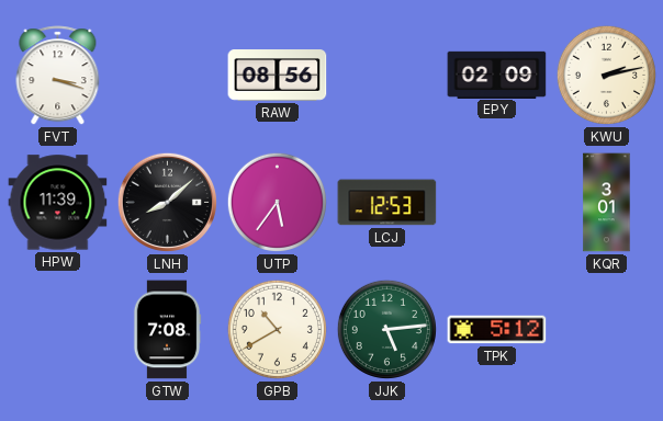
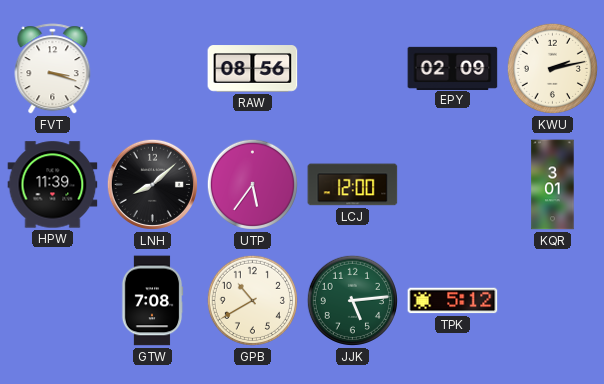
LCJ: 12:53 -> 12:00
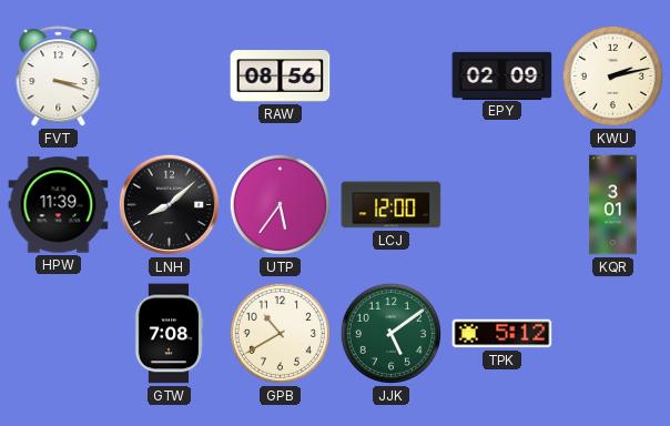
JJK: 5:14 -> 5:09
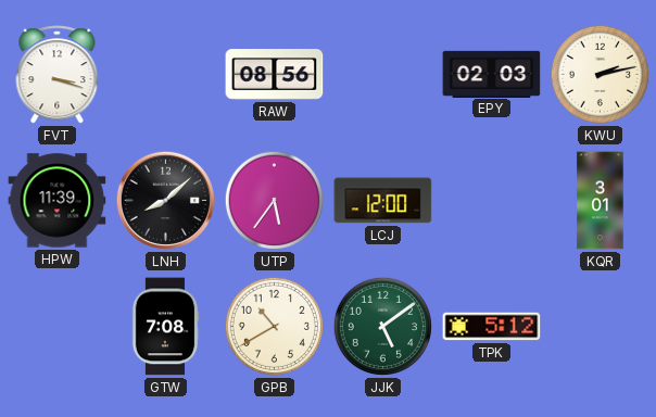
EPY: 02:09 -> 02:03
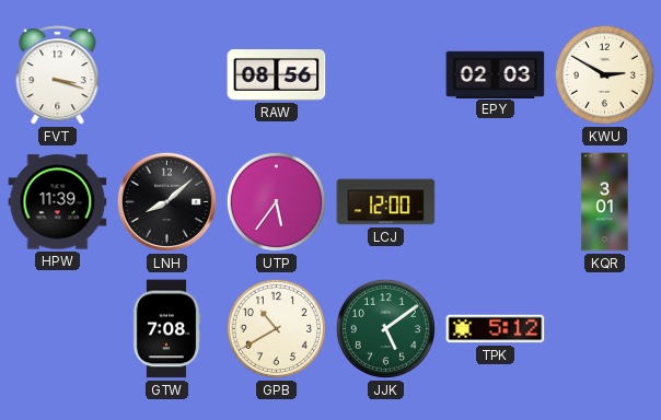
KWU: 2:13 -> 2:50
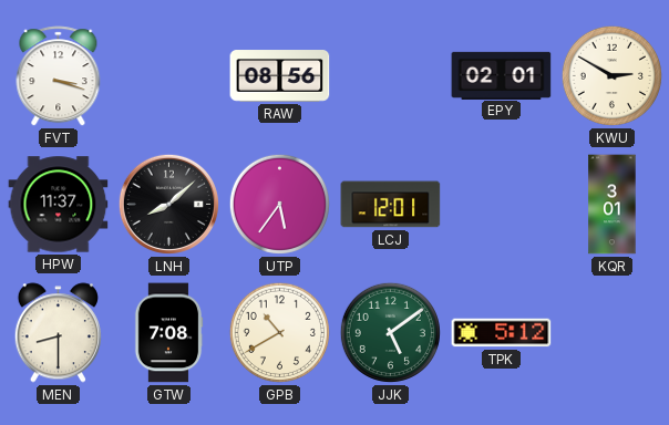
EPY: 02:03 -> 02:01
HPW: 11:39 -> 11:37
LCJ: 12:00 -> 12:01
MEN: none -> 8:30
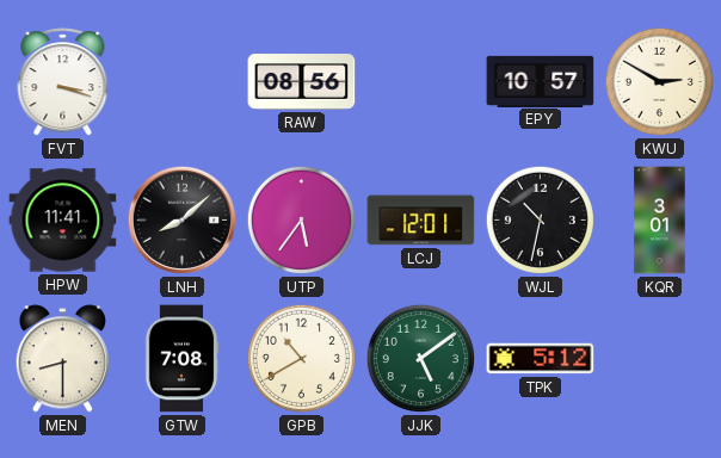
EPY: 02:01 -> 10:57
HPW: 11:37 -> 11:41
WJL: none -> 10:32
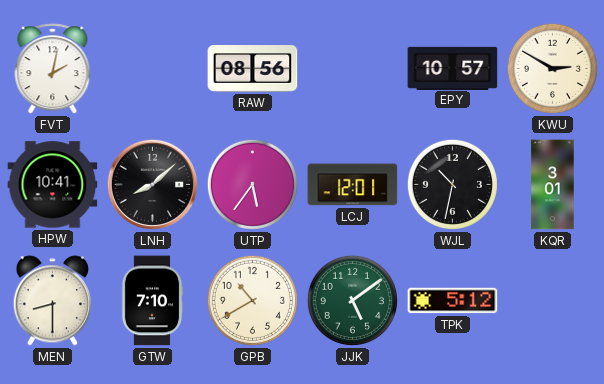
FVT: 3:18 -> 2:02
HPW: 11:41 -> 10:41
GTW: 7:08 -> 7:10
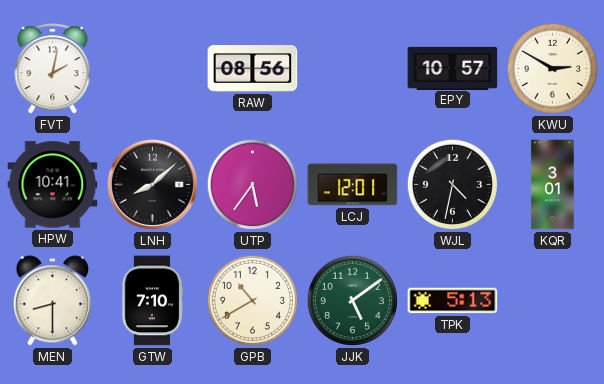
WJL: 10:32 -> 4:32
TPK: 5:12 -> 5:13
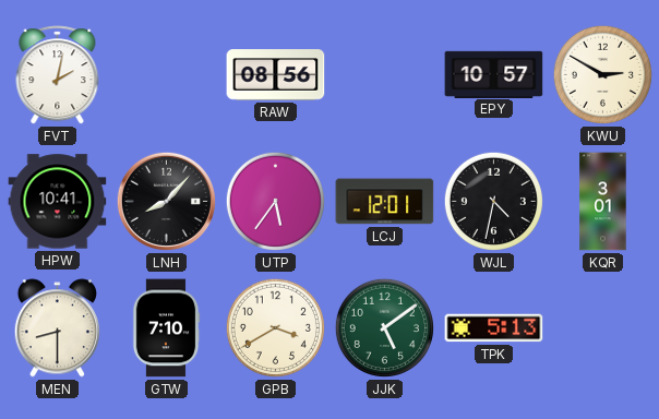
LNH: 8:08 -> 8:07
GPB: 10:40 -> 3:40
